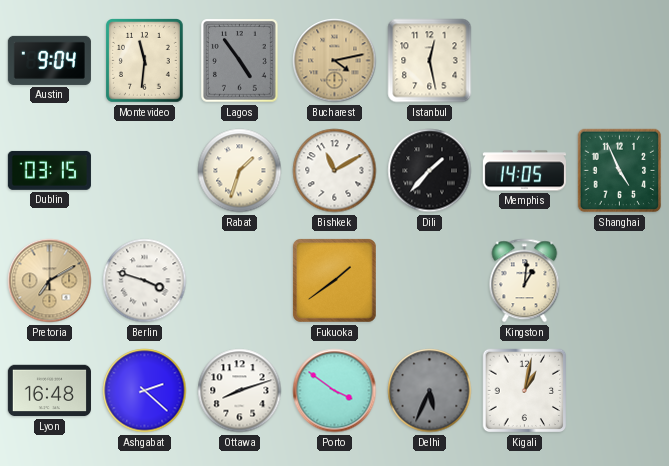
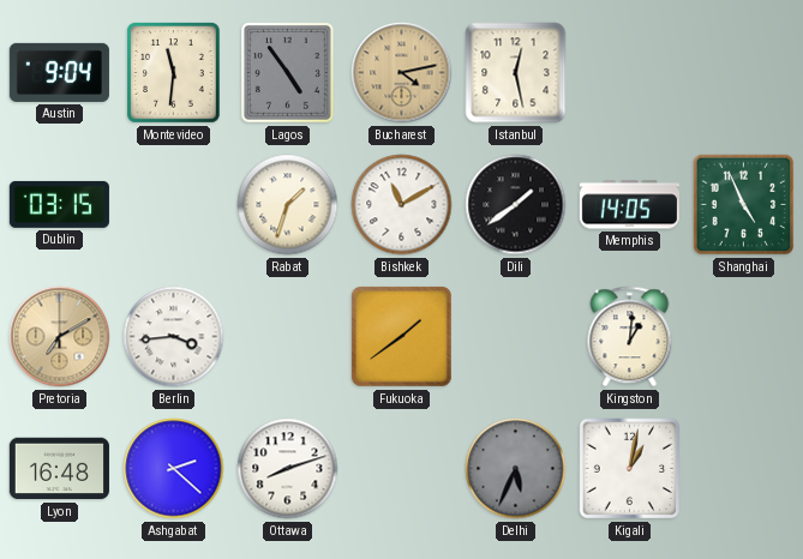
Dili: 1:37 -> 1:39
Berlin: 3:48 -> 3:44
Porto: 3:51 -> none
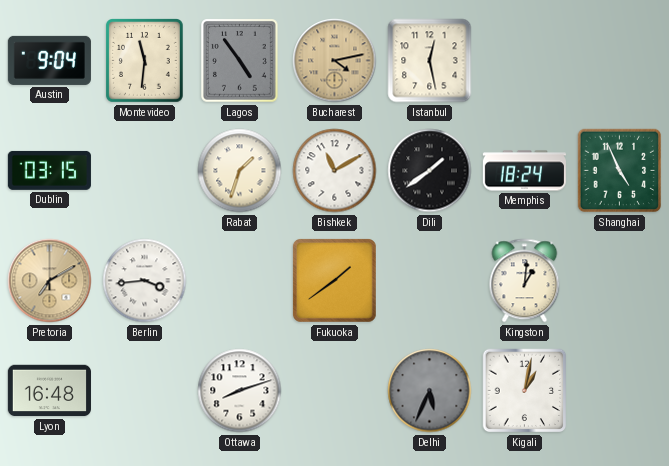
Memphis: 14:05 -> 18:24
Ashgabat: 2:22 -> none
